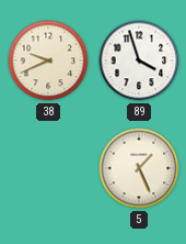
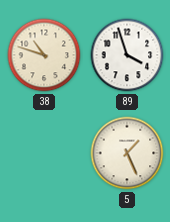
38: 9:41 -> 10:48
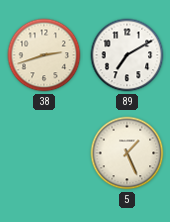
38: 10:48 -> 2:42
89: 3:57 -> 7:10
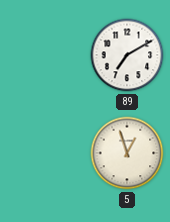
38: 2:42 -> none
5: 1:26 -> 12:57
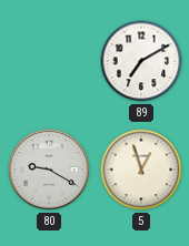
80: none -> 9:20
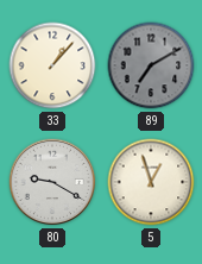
33: none -> 1:07
89 dial: white -> grey
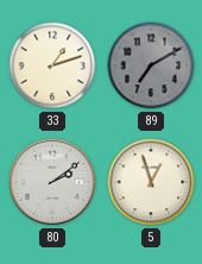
33: 1:07 -> 1:12
80: 9:20 -> 2:09
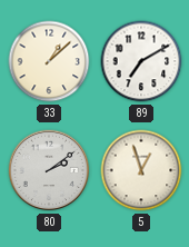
33: 1:12 -> 1:08
89 dial: grey -> white
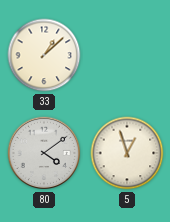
89: 7:10 -> none
80: 2:09 -> 4:09
